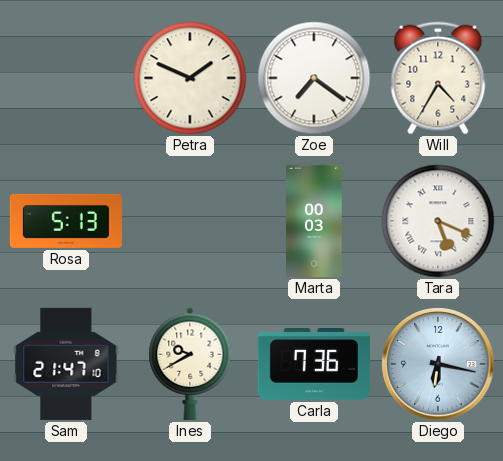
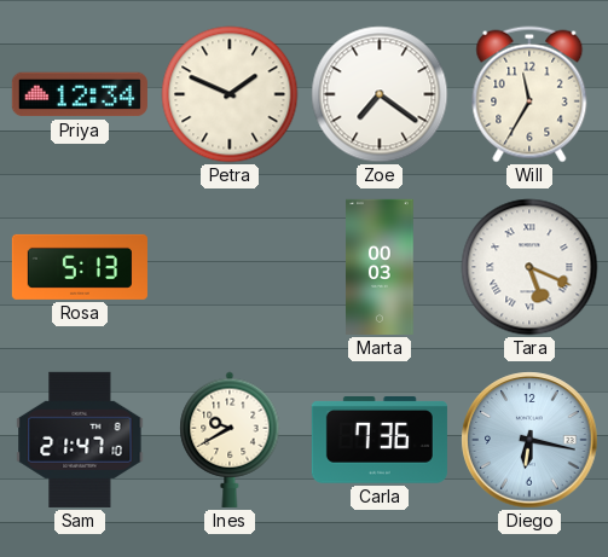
Priya: none -> 12:34
Will: 4:35 -> 11:35
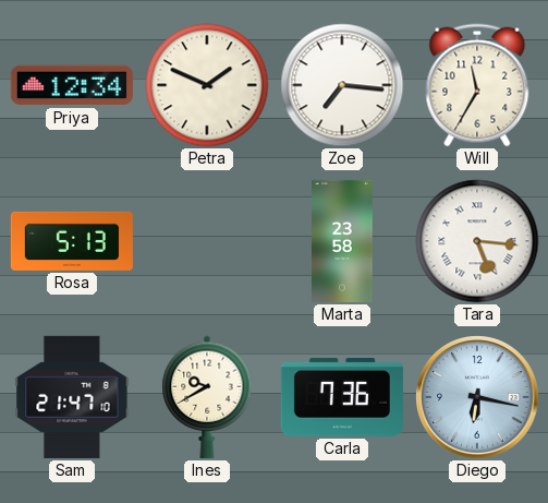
Zoe: 7:21 -> 7:16
Marta: 00:03 -> 23:58
Tara: 5:19 -> 5:16
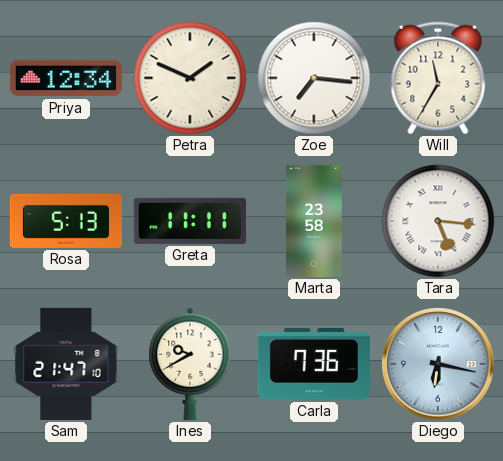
Greta: none -> 11:11
